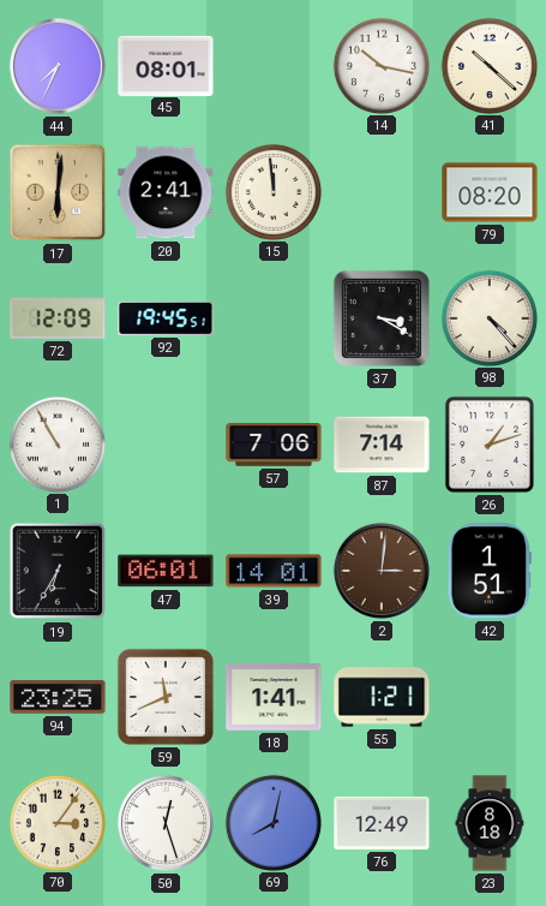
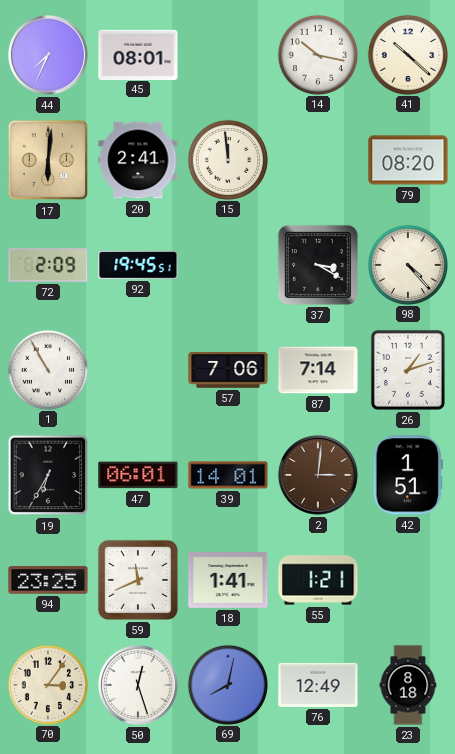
72: 12:09 -> 2:09
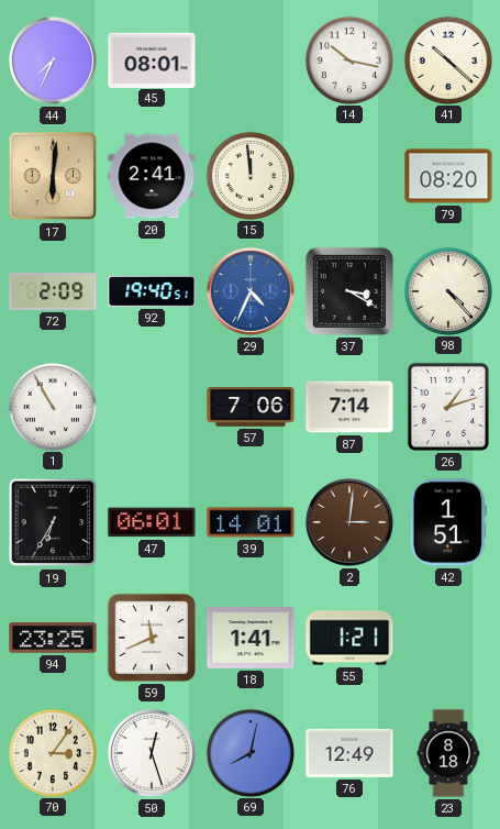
92: 19:45 -> 19:40
29: none -> 4:34
